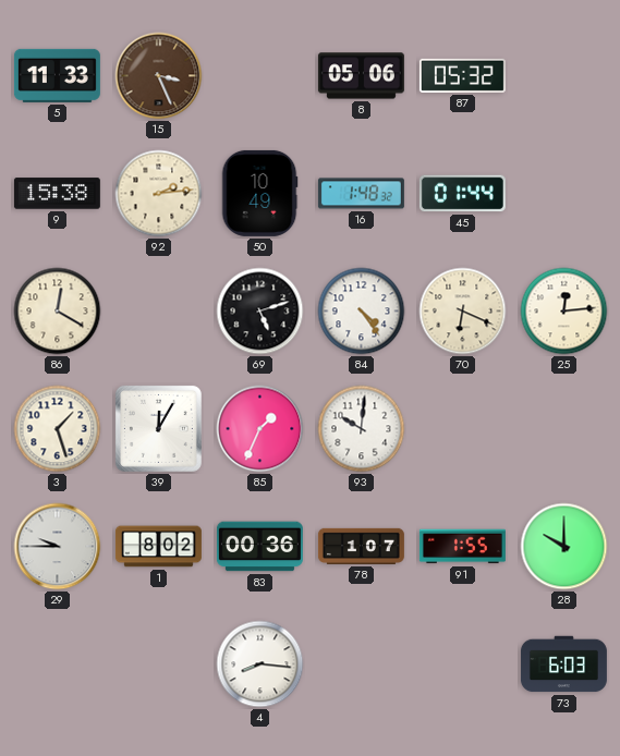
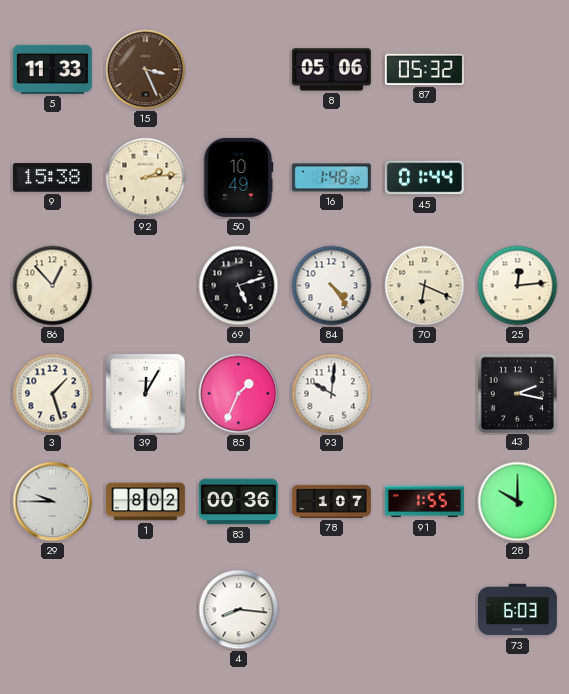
86: 12:20 -> 12:53
43: none -> 2:17
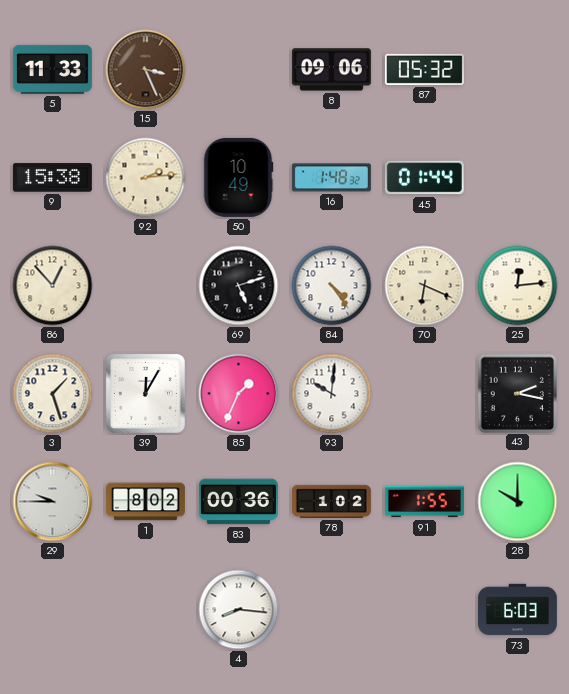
8: 05:06 -> 09:06
78: 1:07 -> 1:02
